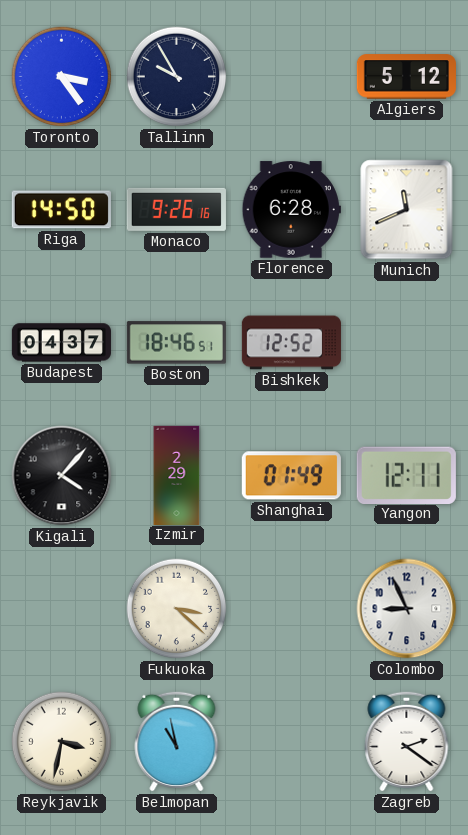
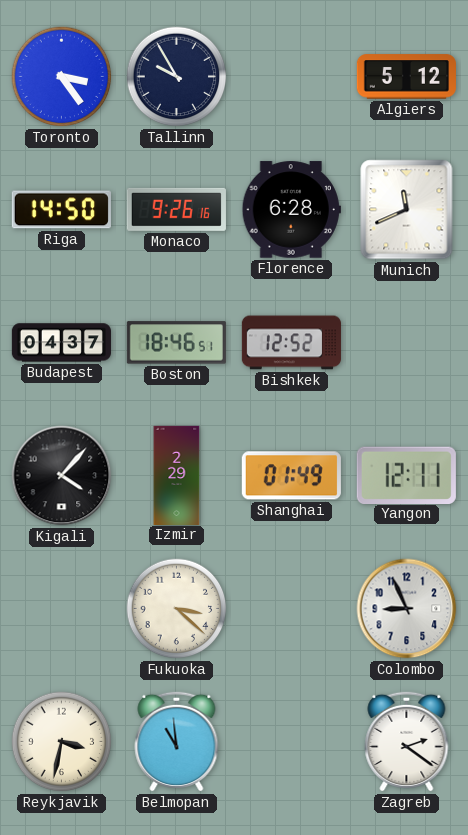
Belmopan: 10:58 -> 10:59
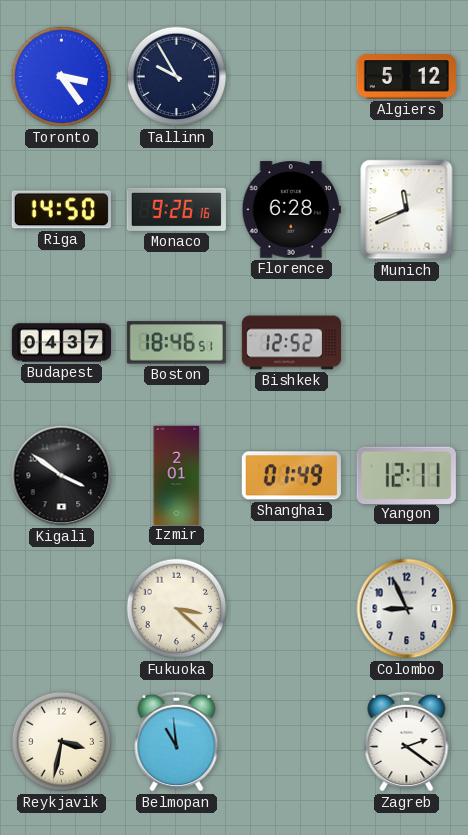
Kigali: 4:07 -> 3:51
Izmir: 2:29 -> 2:01
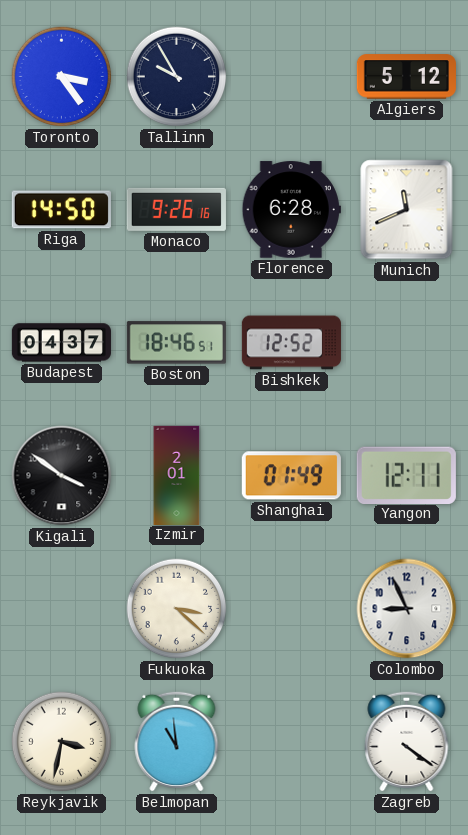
Zagreb: 2:21 -> 4:21
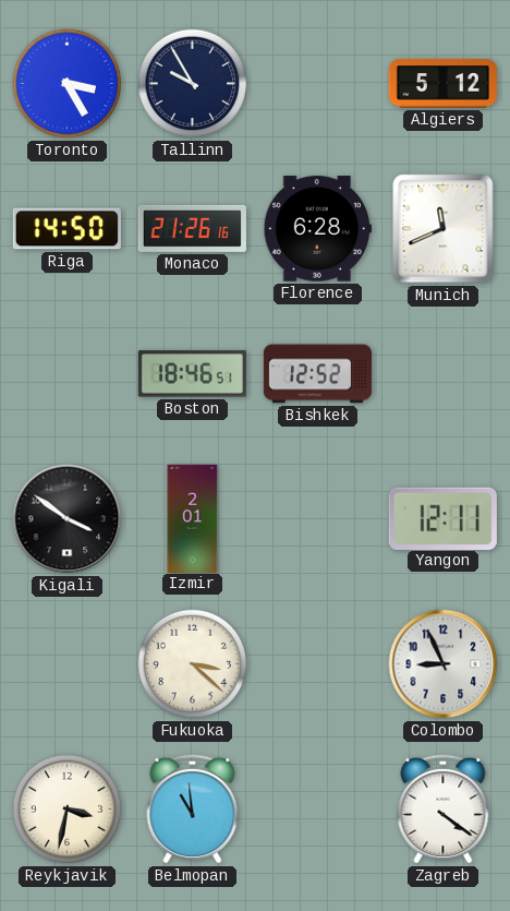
Toronto: 3:24 -> 3:25
Monaco: 9:26 -> 21:26
Budapest: 04:37 -> none
Shanghai: 01:49 -> none
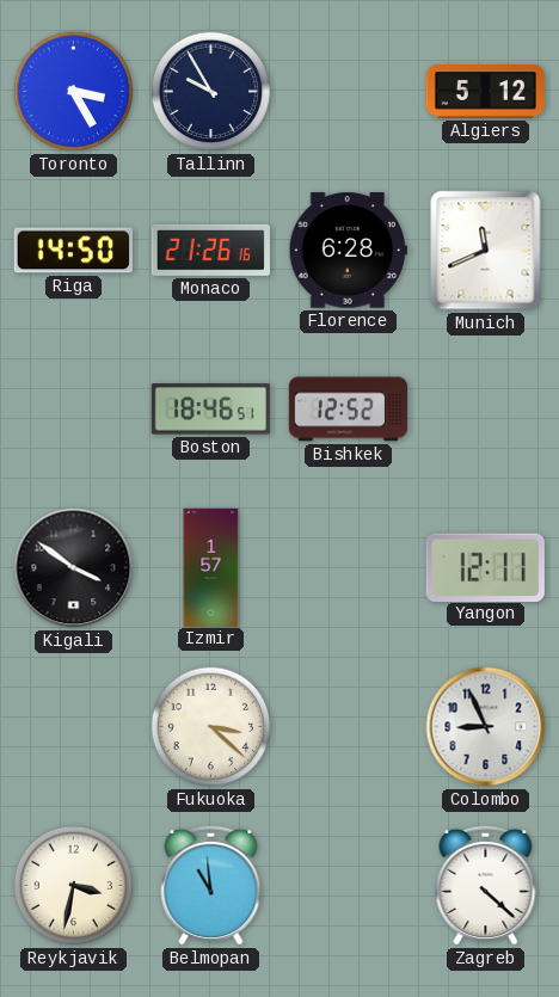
Izmir: 2:01 -> 1:57
Zagreb: 4:21 -> 4:22
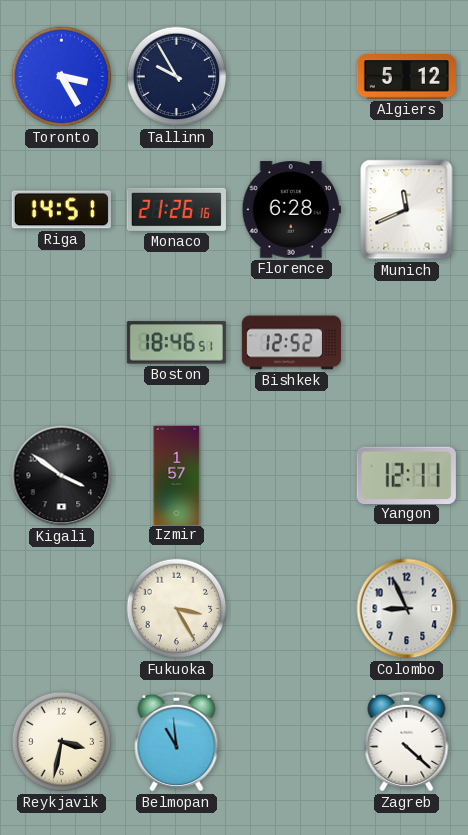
Riga: 14:50 -> 14:51
Fukuoka: 3:22 -> 3:25
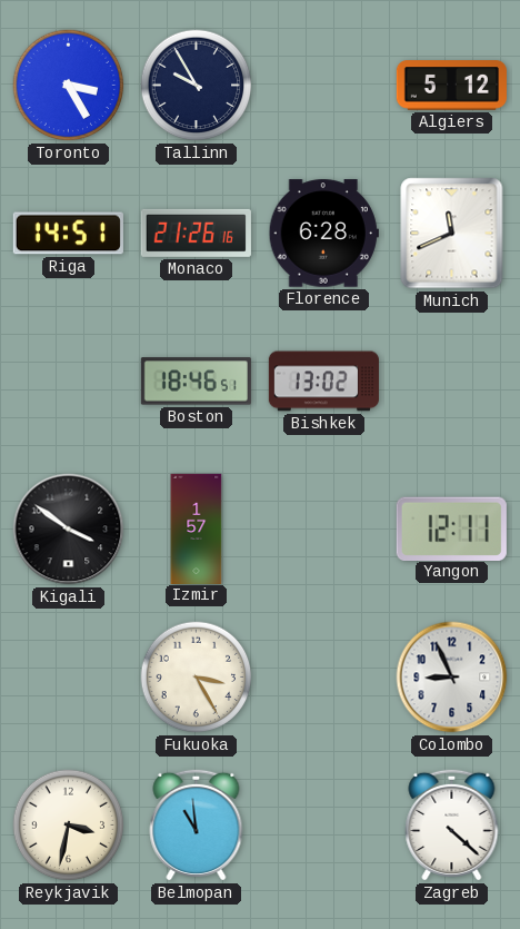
Bishkek: 12:52 -> 13:02
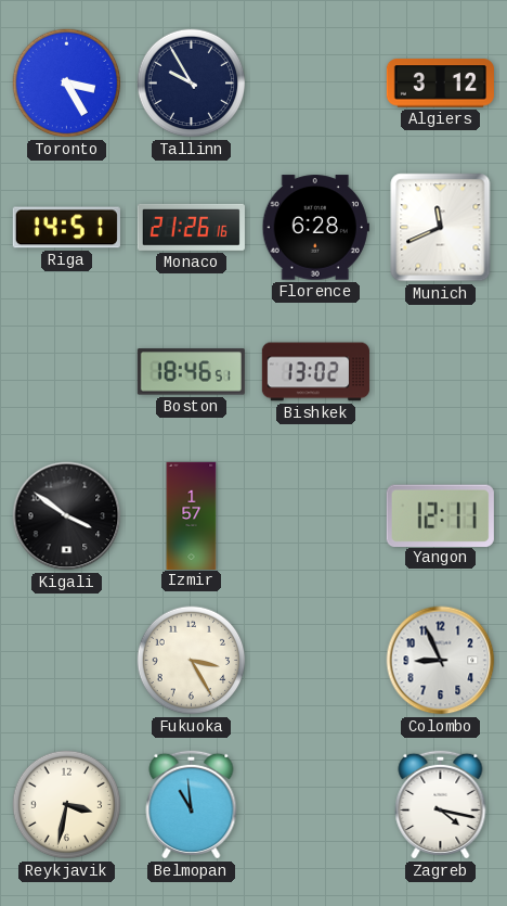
Algiers: 5:12 -> 3:12
Zagreb: 4:22 -> 4:17
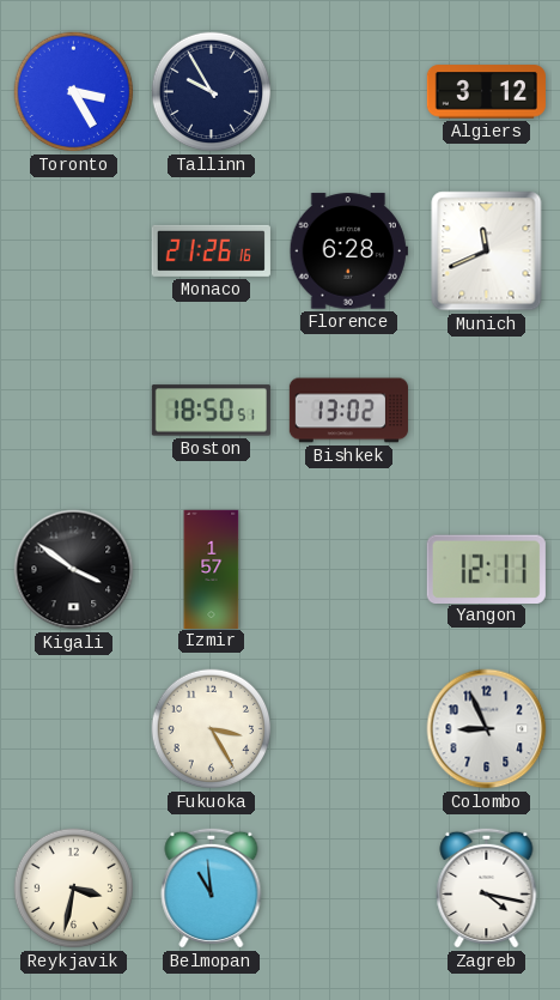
Riga: 14:51 -> none
Boston: 18:46 -> 18:50
